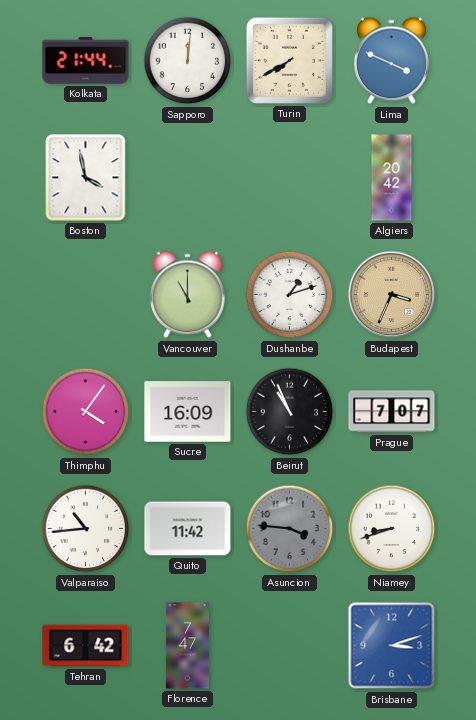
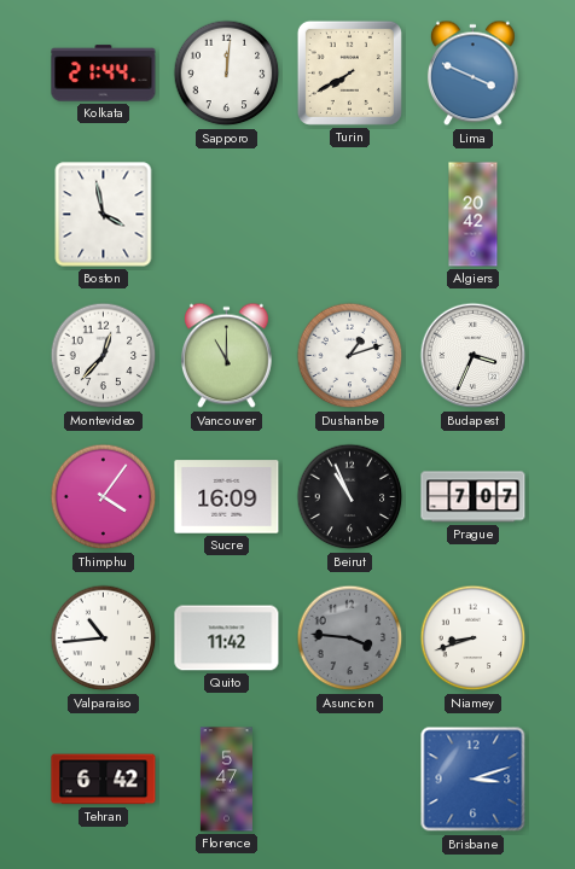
Montevideo: none -> 12:37
Budapest dial: champagne -> white
Florence: 7:47 -> 5:47
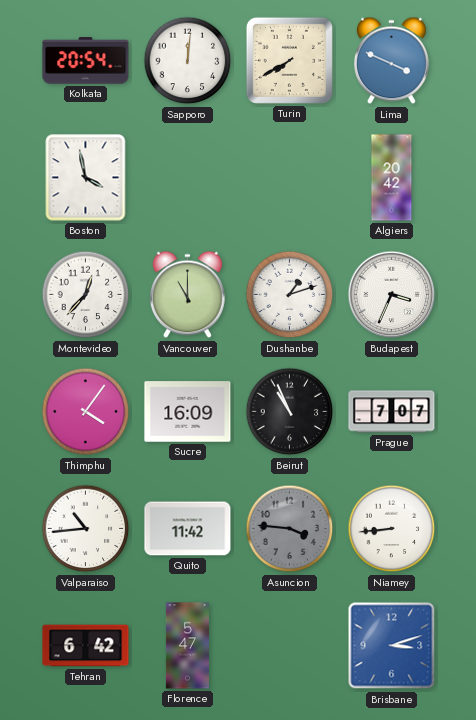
Kolkata: 21:44 -> 20:54
Niamey: 8:42 -> 8:44
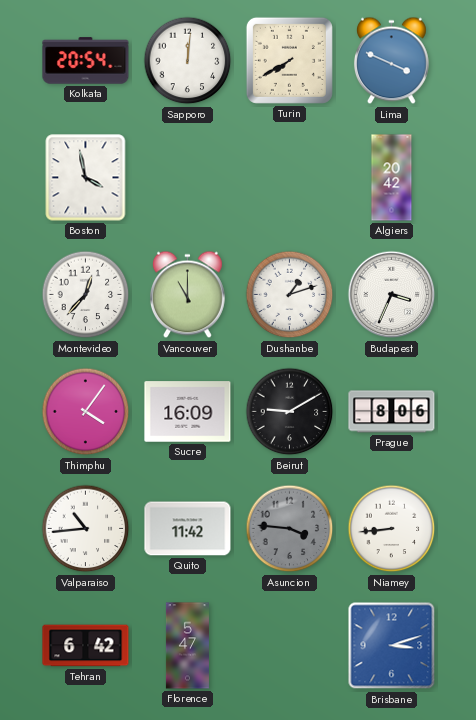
Beirut: 10:56 -> 9:10
Prague: 7:07 -> 8:06
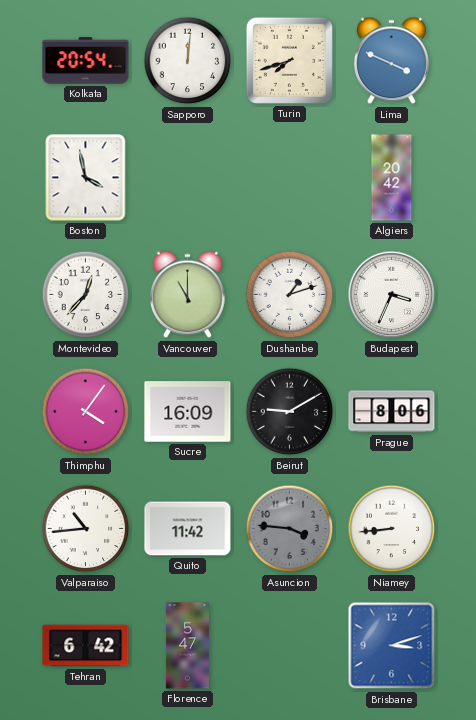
Turin: 7:40 -> 7:42
